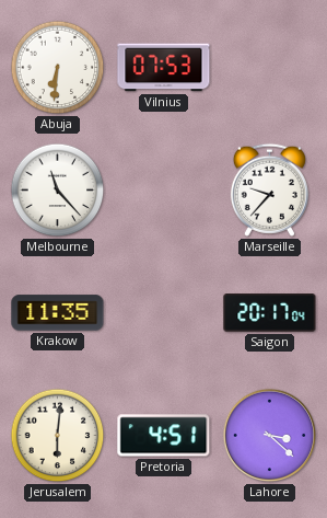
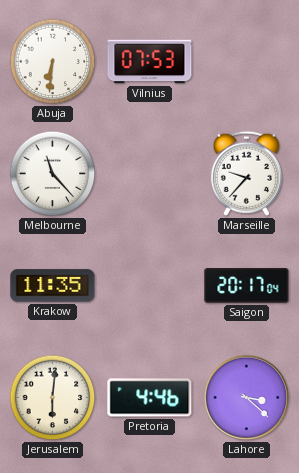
Pretoria: 4:51 -> 4:46
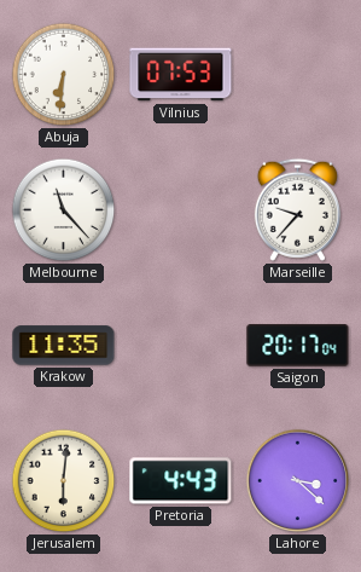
Pretoria: 4:46 -> 4:43
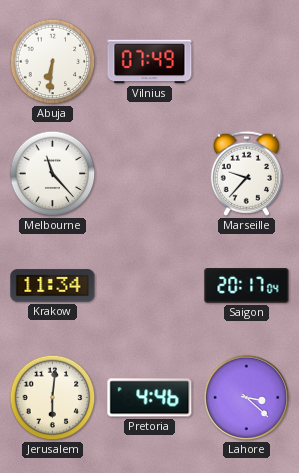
Vilnius: 07:53 -> 07:49
Krakow: 11:35 -> 11:34
Pretoria: 4:43 -> 4:46
